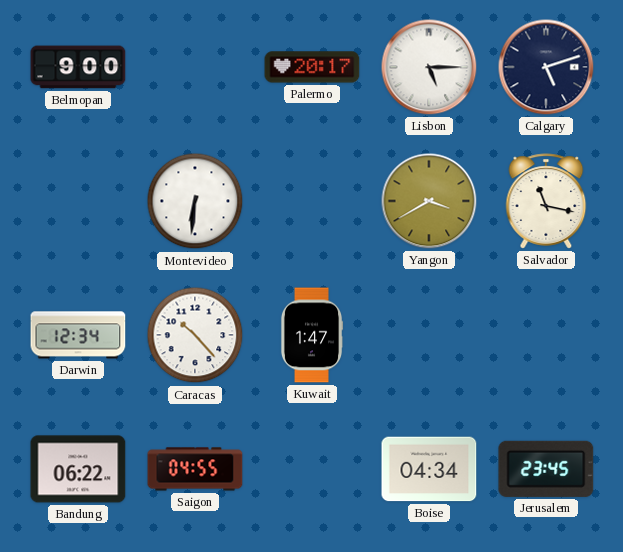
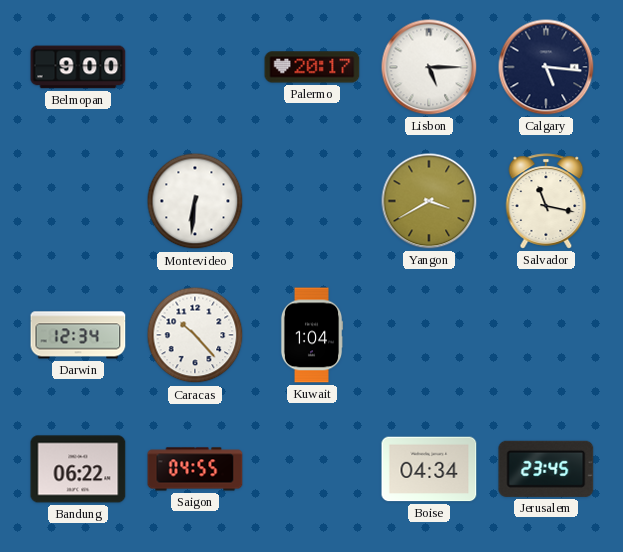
Calgary: 5:12 -> 5:16
Kuwait: 1:47 -> 1:04
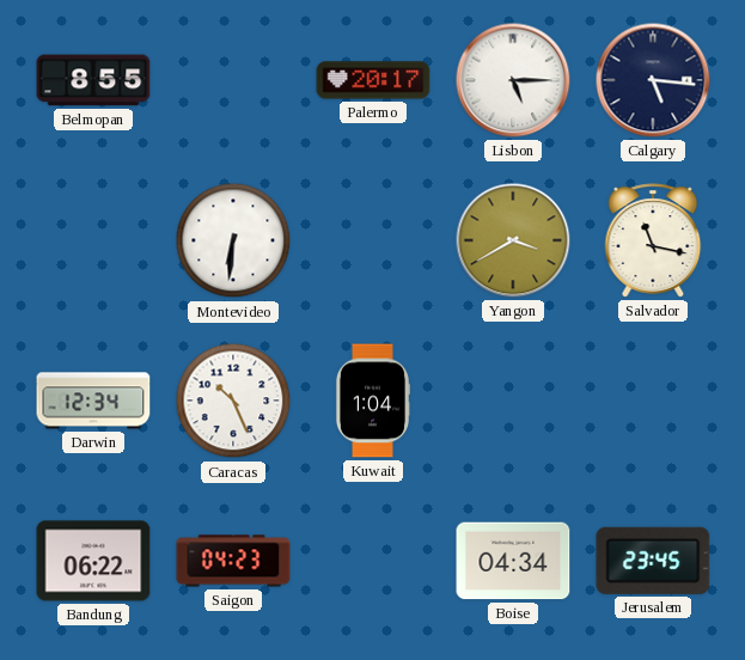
Belmopan: 9:00 -> 8:55
Caracas: 10:23 -> 10:26
Saigon: 04:55 -> 04:23
